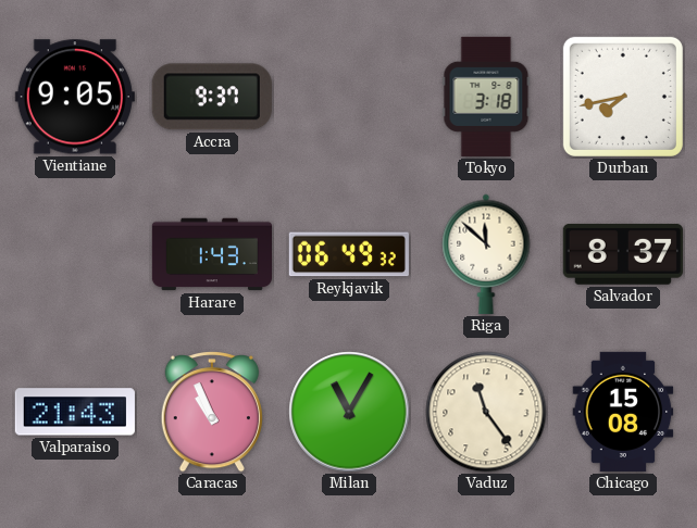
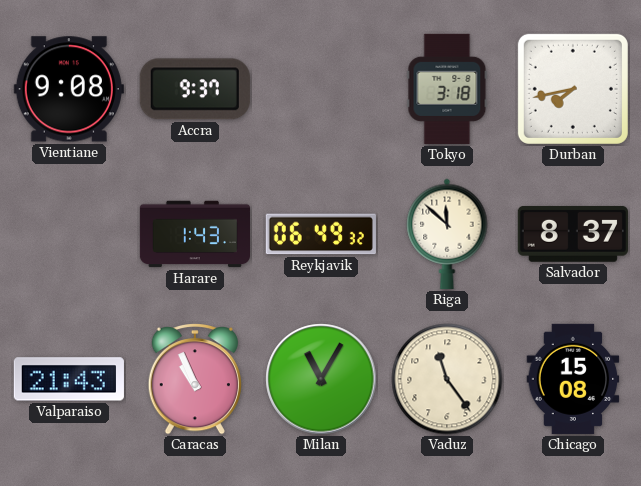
Vientiane: 9:05 -> 9:08
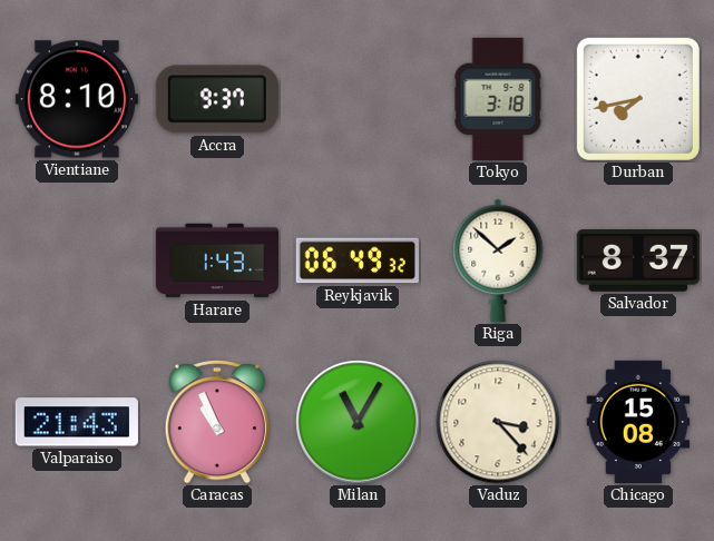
Vientiane: 9:08 -> 8:10
Riga: 11:52 -> 1:52
Vaduz: 11:24 -> 3:23
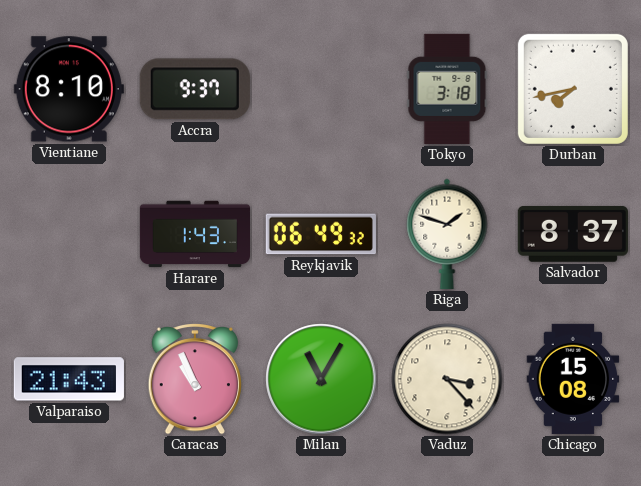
Riga: 1:52 -> 1:48
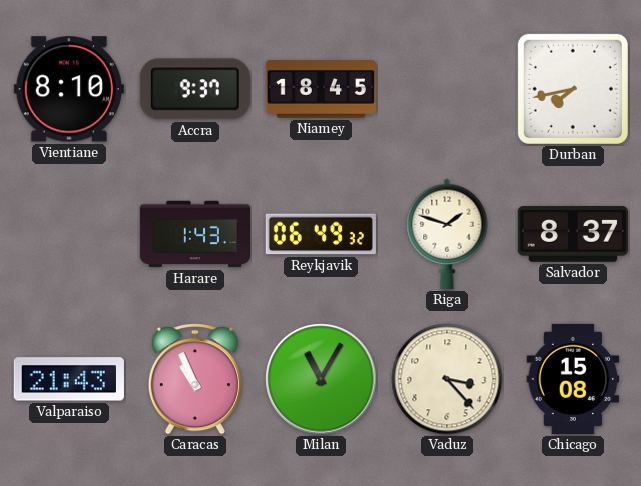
Niamey: none -> 18:45
Tokyo: 3:18 -> none
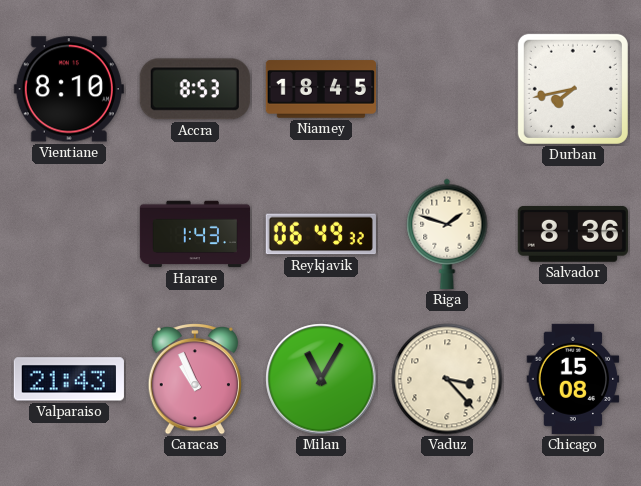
Accra: 9:37 -> 8:53
Salvador: 8:37 -> 8:36
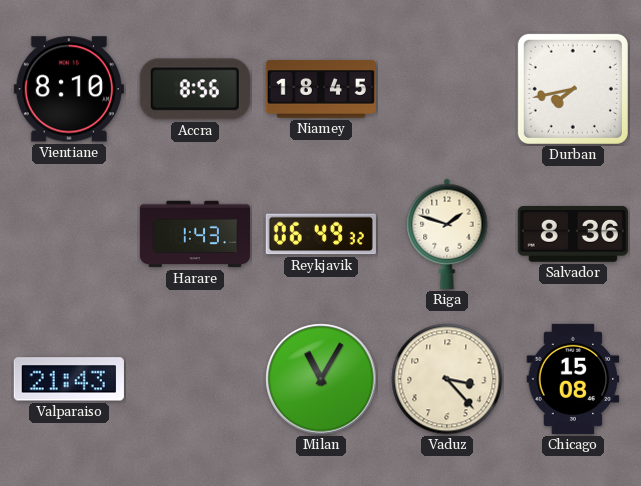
Accra: 8:53 -> 8:56
Caracas: 10:56 -> none
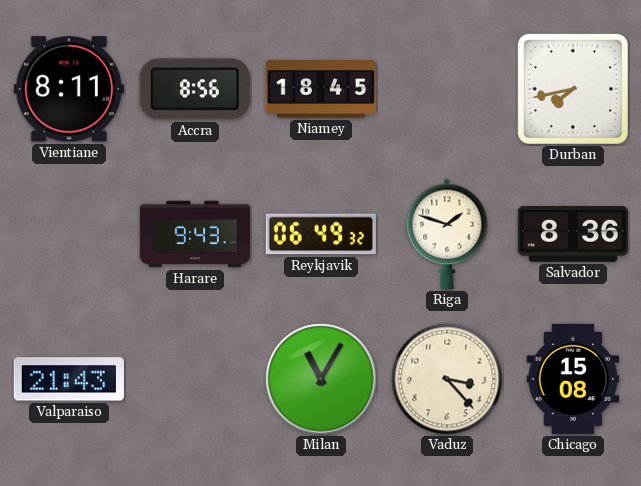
Vientiane: 8:10 -> 8:11
Harare: 1:43 -> 9:43
